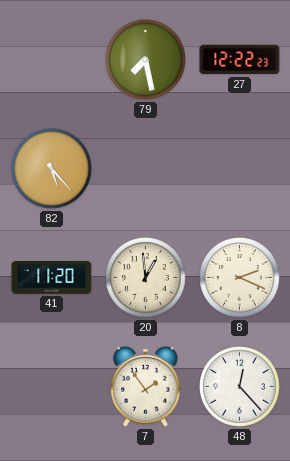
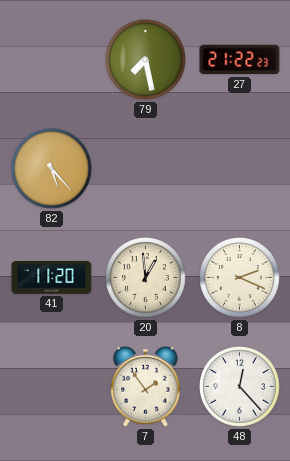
27: 12:22 -> 21:22
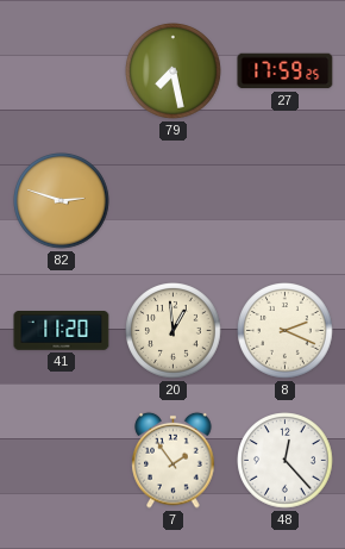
27: 21:22 -> 17:59
82: 5:23 -> 2:48
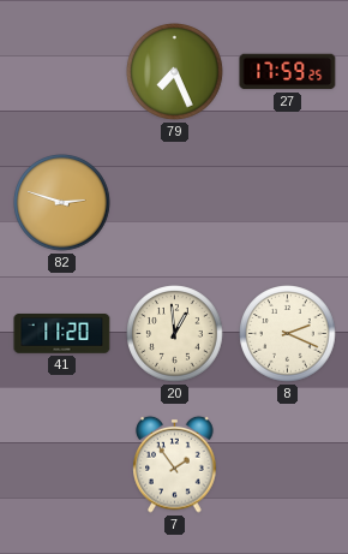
79: 7:28 -> 7:26
48: 12:23 -> none
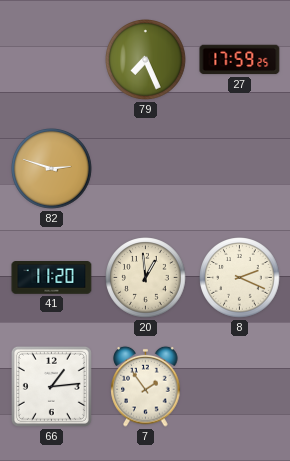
66: none -> 1:14
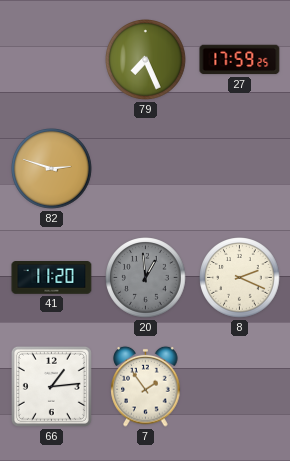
20 dial: cream -> grey
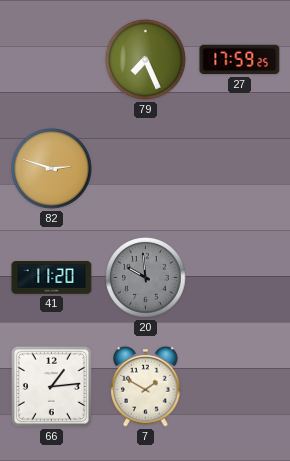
20: 12:59 -> 9:59
8: 2:19 -> none
7: 1:54 -> 1:50
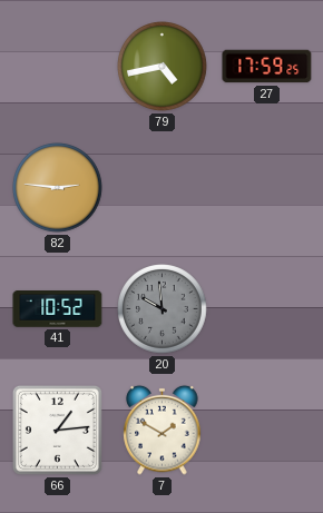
79: 7:26 -> 4:43
82: 2:48 -> 2:46
41: 11:20 -> 10:52
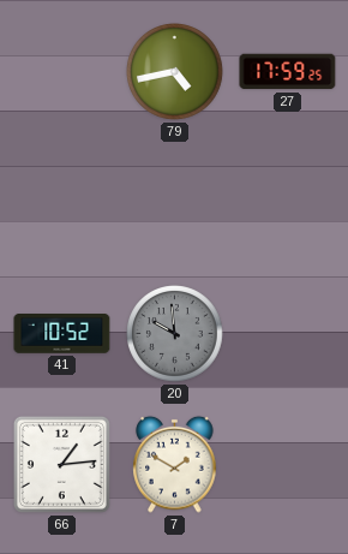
82: 2:46 -> none
